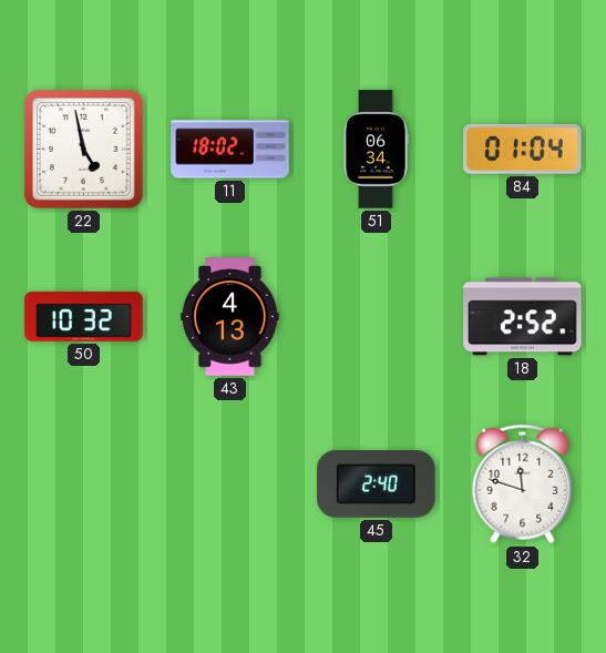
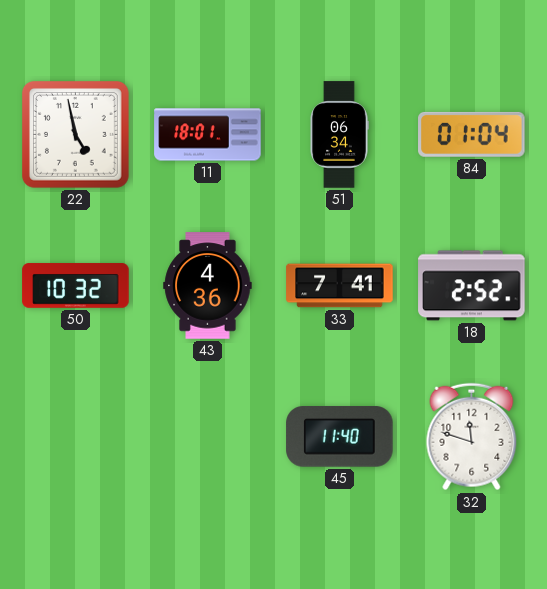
11: 18:02 -> 18:01
43: 4:13 -> 4:36
33: none -> 7:41
45: 2:40 -> 11:40
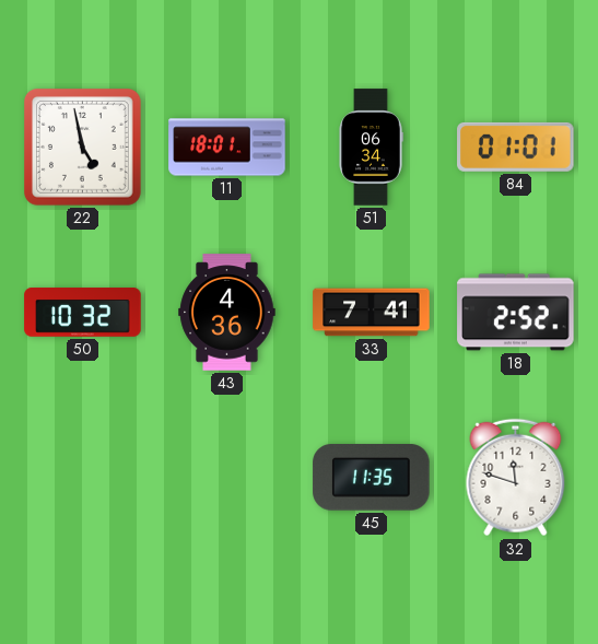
84: 01:04 -> 01:01
45: 11:40 -> 11:35
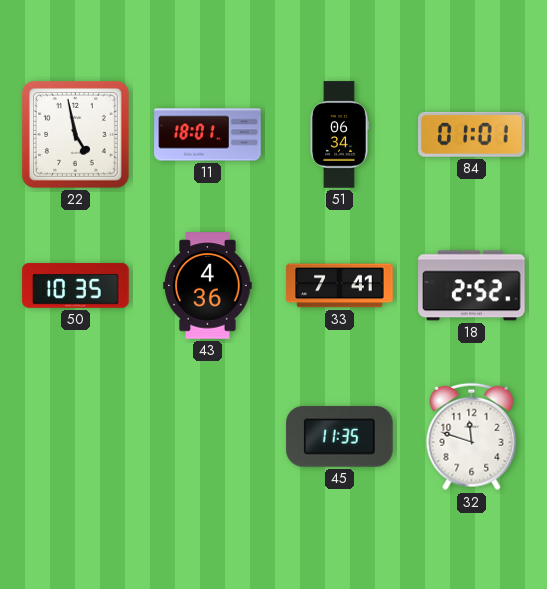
50: 10:32 -> 10:35
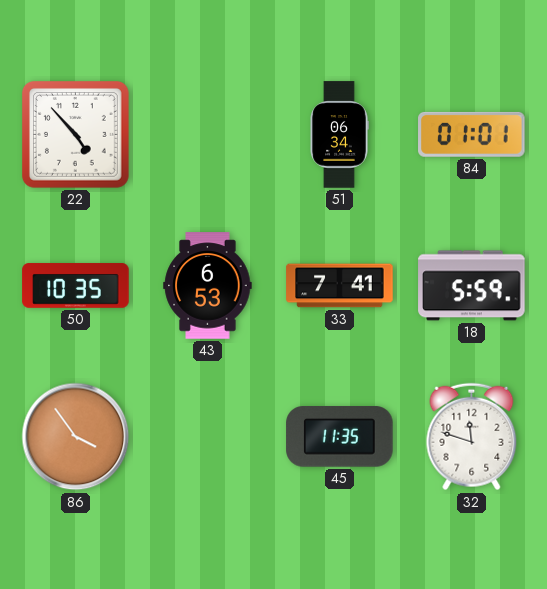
22: 4:58 -> 4:53
11: 18:01 -> none
43: 4:36 -> 6:53
18: 2:52 -> 5:59
86: none -> 3:54
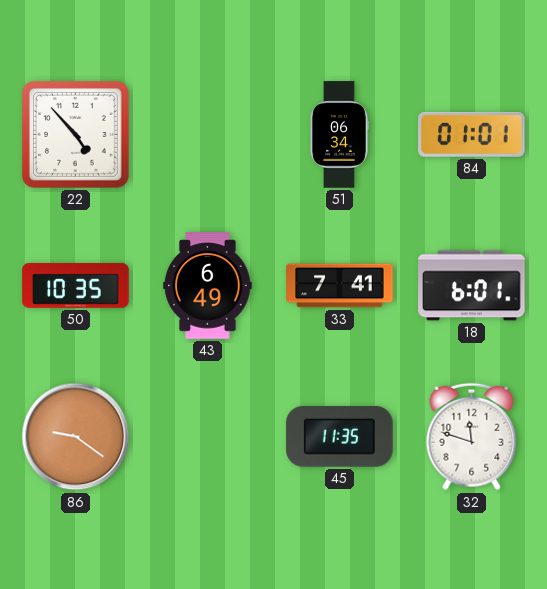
43: 6:53 -> 6:49
18: 5:59 -> 6:01
86: 3:54 -> 9:21
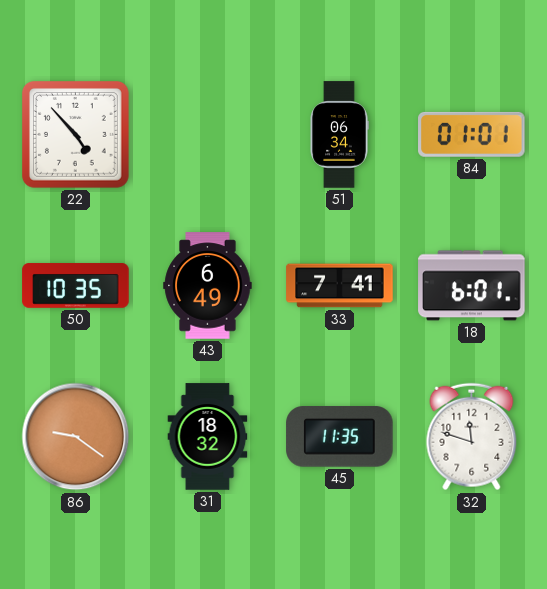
31: none -> 18:32
